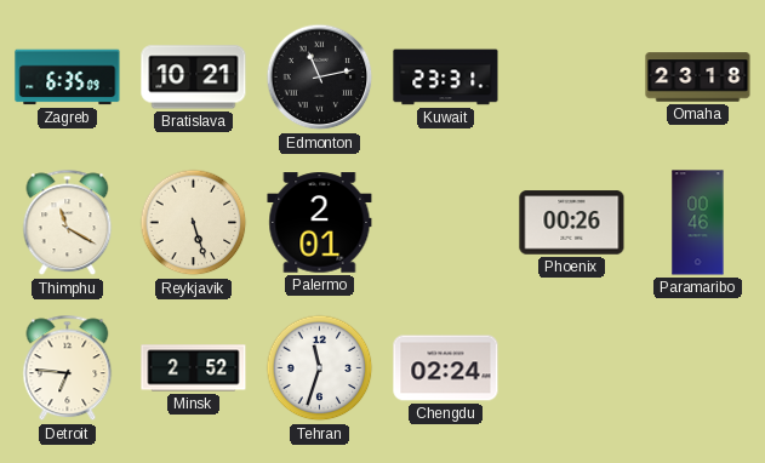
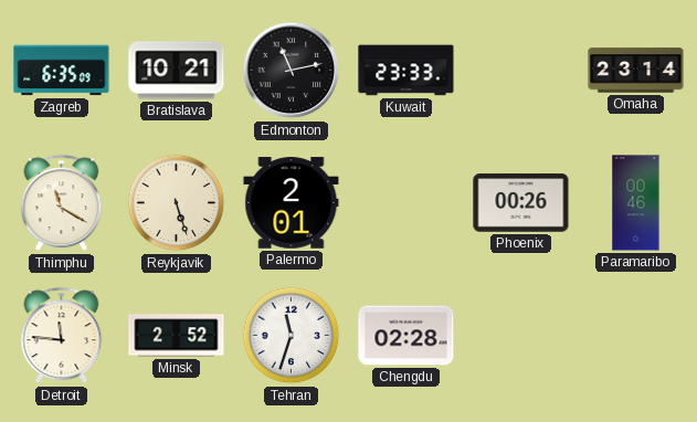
Kuwait: 23:31 -> 23:33
Omaha: 23:18 -> 23:14
Detroit: 6:46 -> 11:46
Chengdu: 02:24 -> 02:28
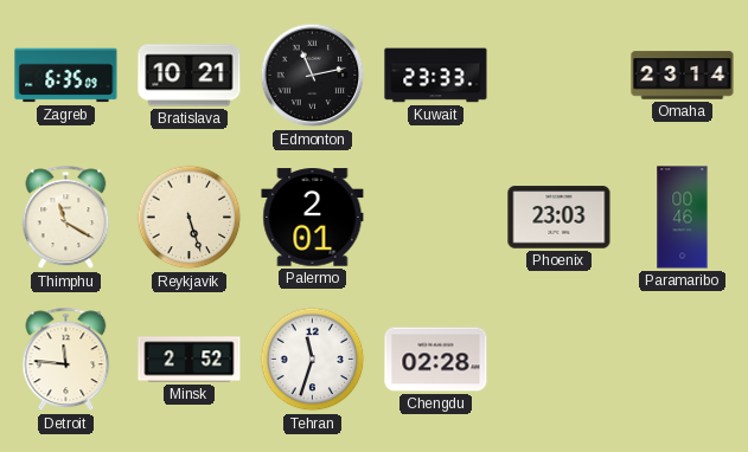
Phoenix: 00:26 -> 23:03
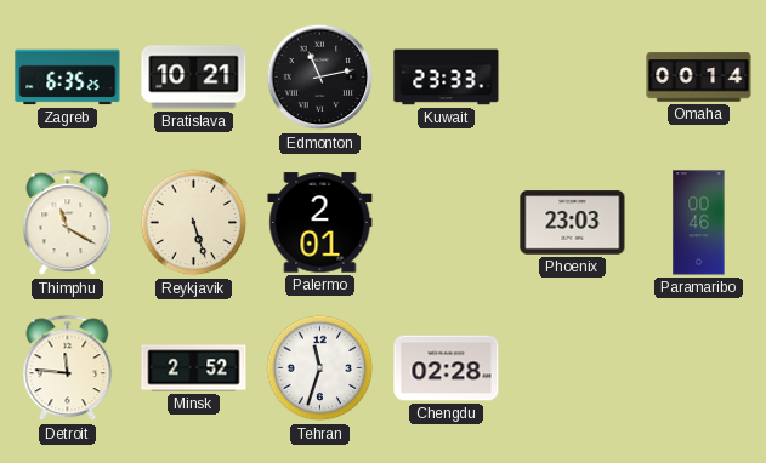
Zagreb: 6:35:09 -> 6:35:25
Omaha: 23:14 -> 00:14
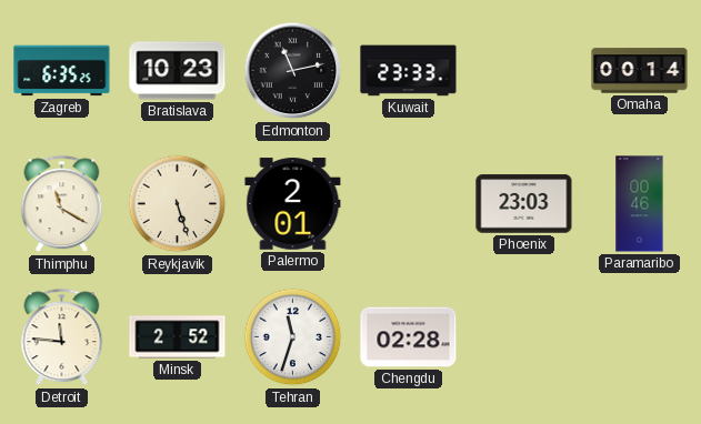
Bratislava: 10:21 -> 10:23
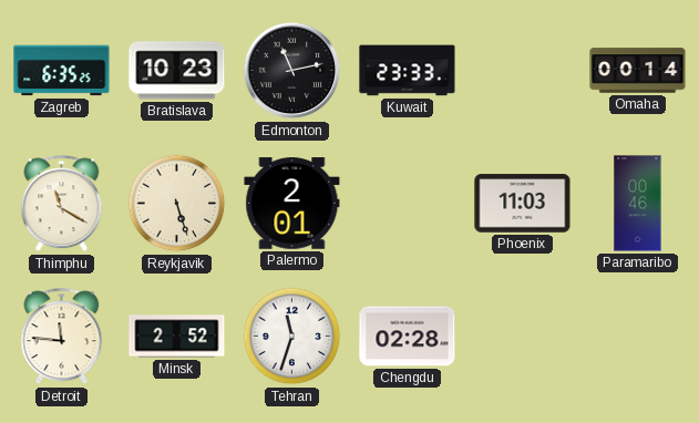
Phoenix: 23:03 -> 11:03
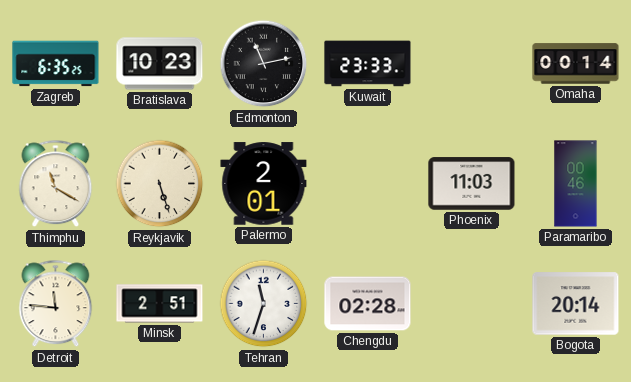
Minsk: 2:52 -> 2:51
Bogota: none -> 20:14
